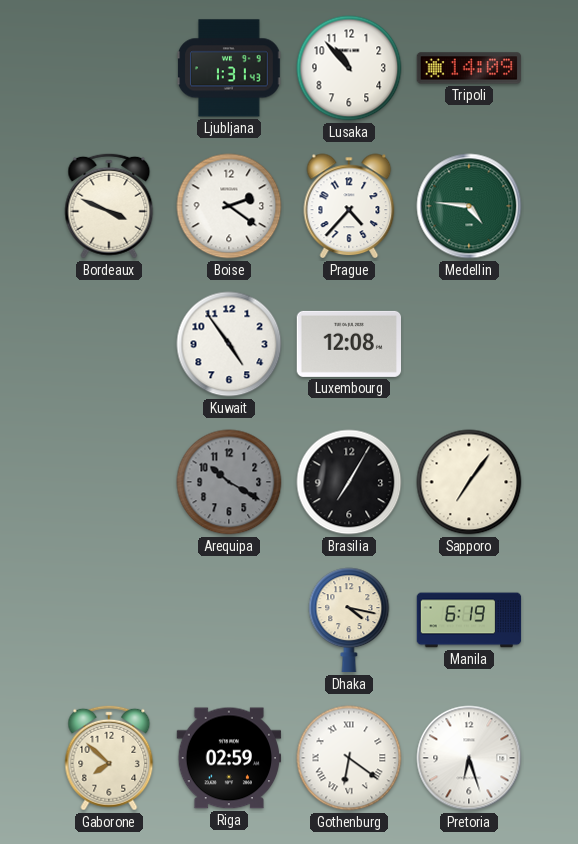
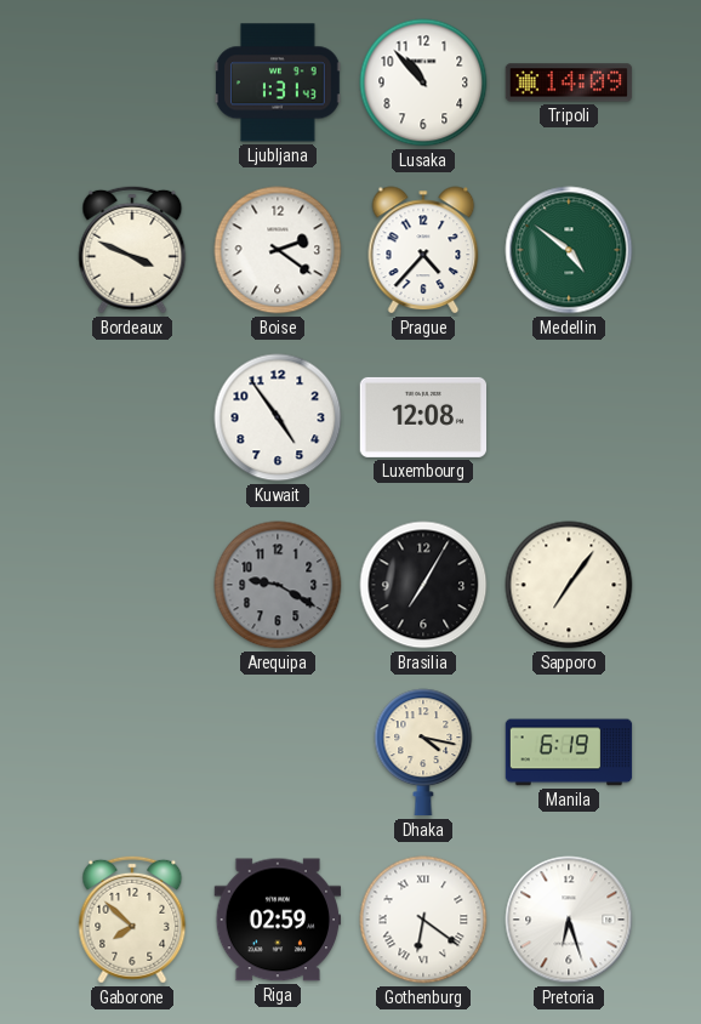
Medellin: 4:46 -> 4:51
Arequipa: 10:20 -> 9:20
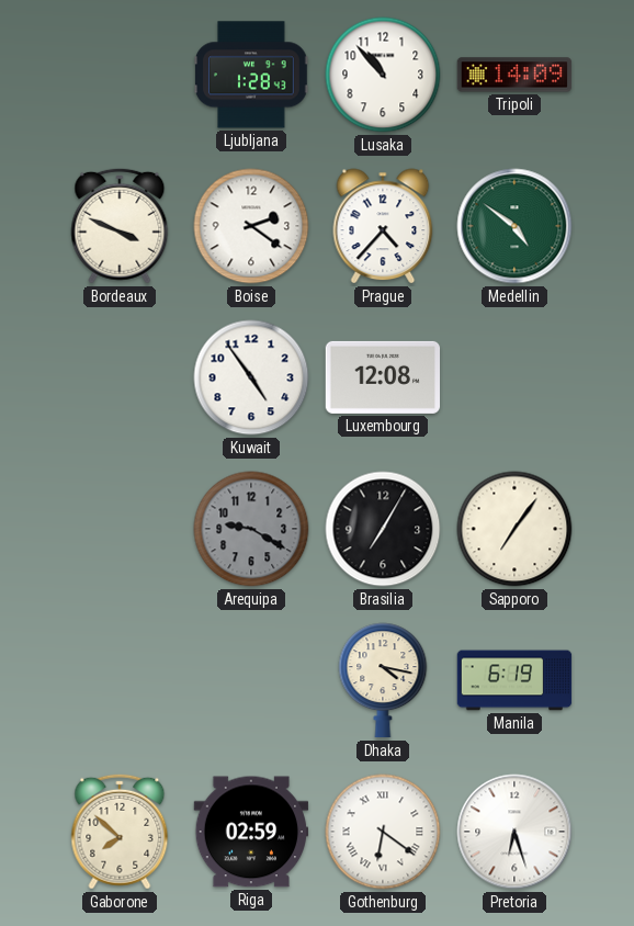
Ljubljana: 1:31 -> 1:28
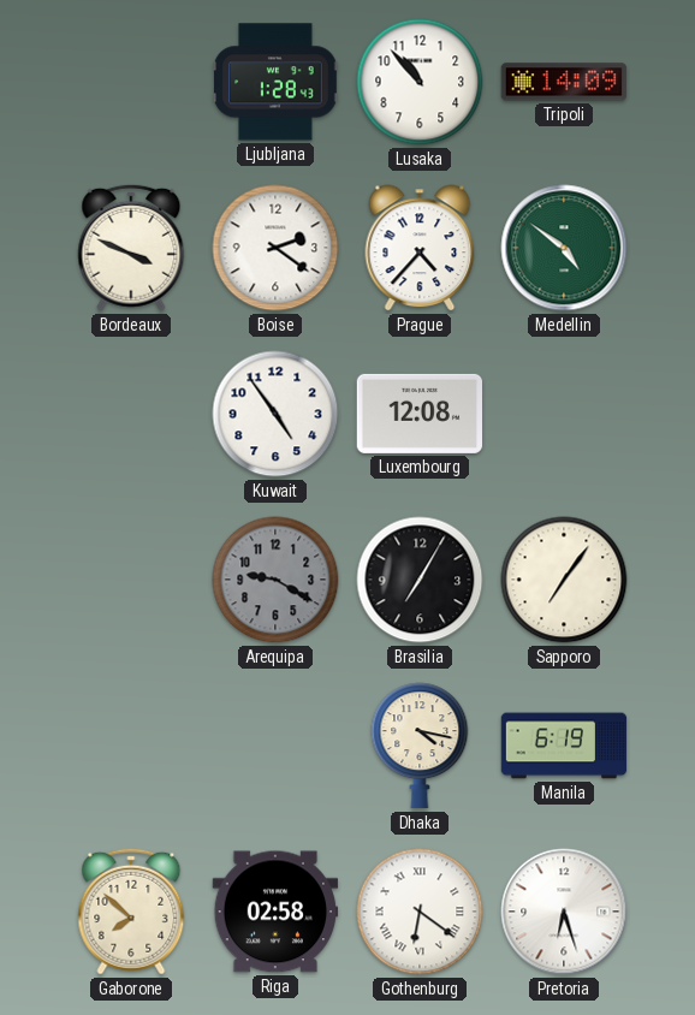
Riga: 02:59 -> 02:58
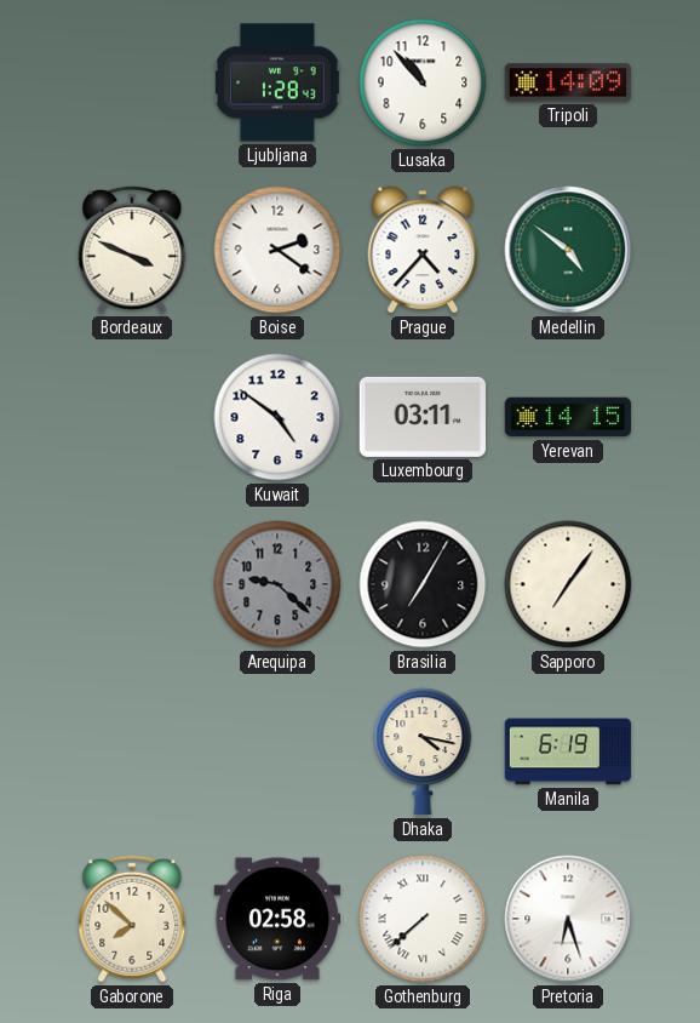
Kuwait: 4:54 -> 4:51
Luxembourg: 12:08 -> 03:11
Yerevan: none -> 14:15
Arequipa: 9:20 -> 9:22
Gothenburg: 6:21 -> 7:38
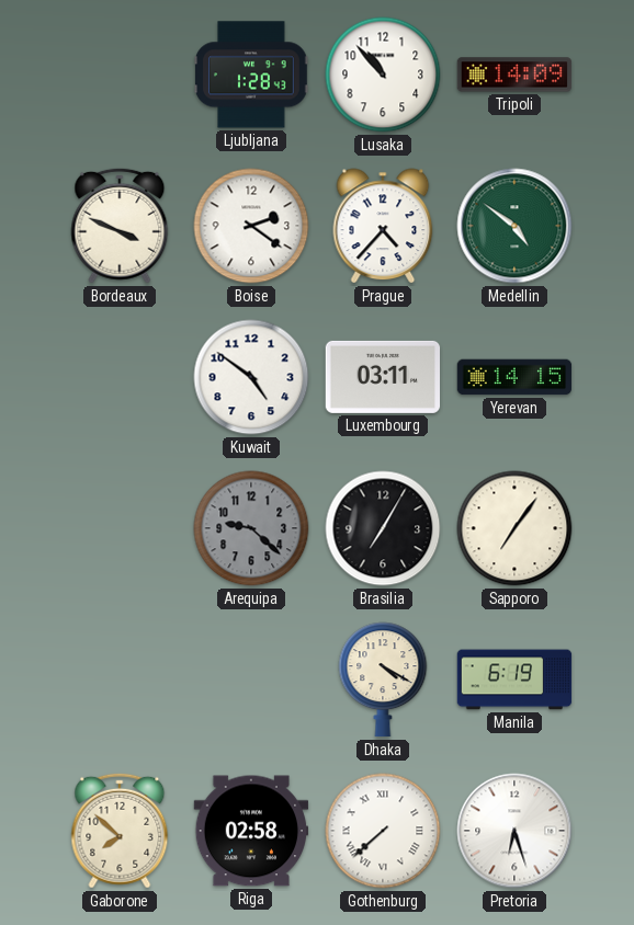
Dhaka: 4:17 -> 4:20
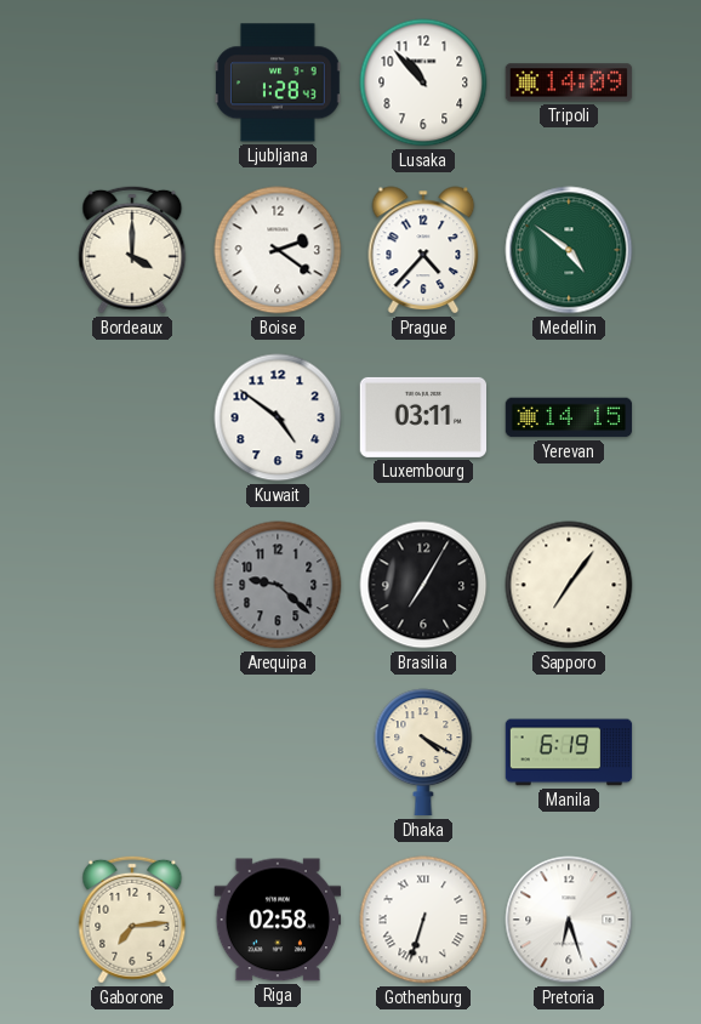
Bordeaux: 3:49 -> 4:00
Gaborone: 7:52 -> 7:14
Gothenburg: 7:38 -> 6:33
